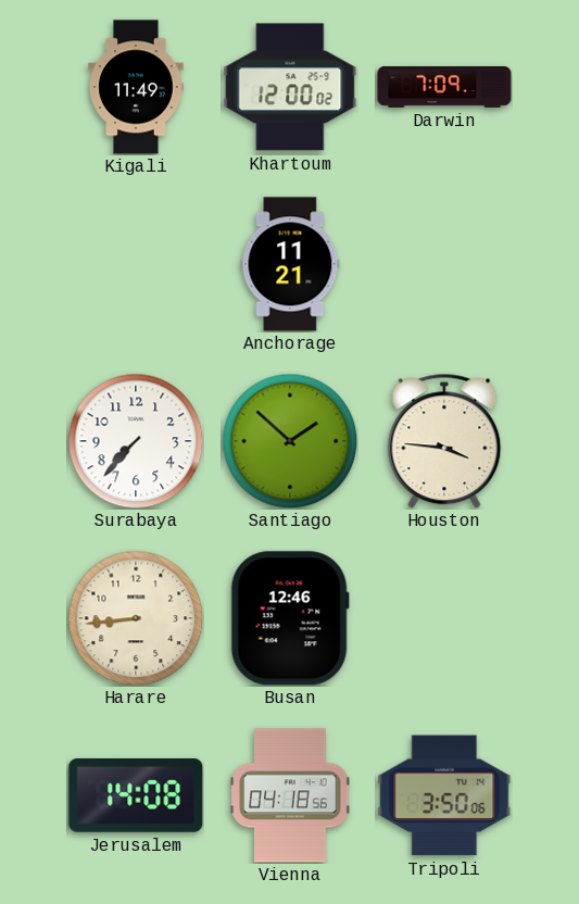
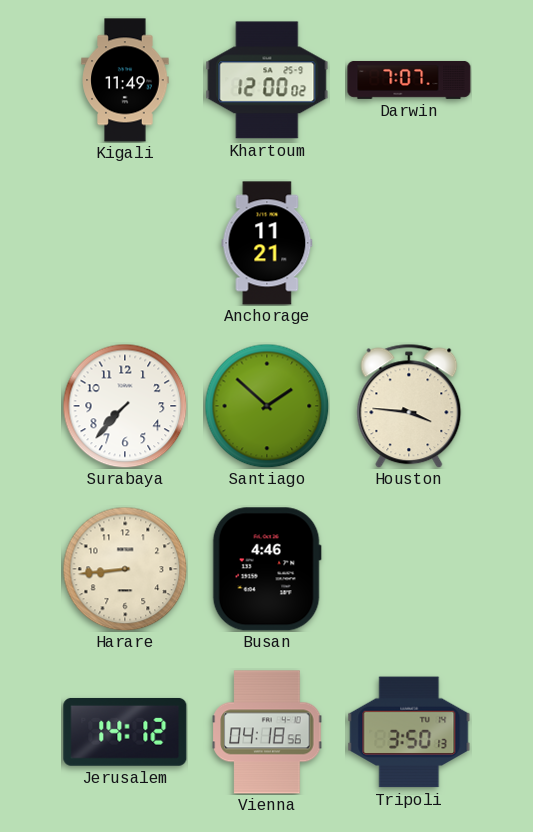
Darwin: 7:09 -> 7:07
Busan: 12:46 -> 4:46
Jerusalem: 14:08 -> 14:12
Tripoli: 3:50:06 -> 3:50:13
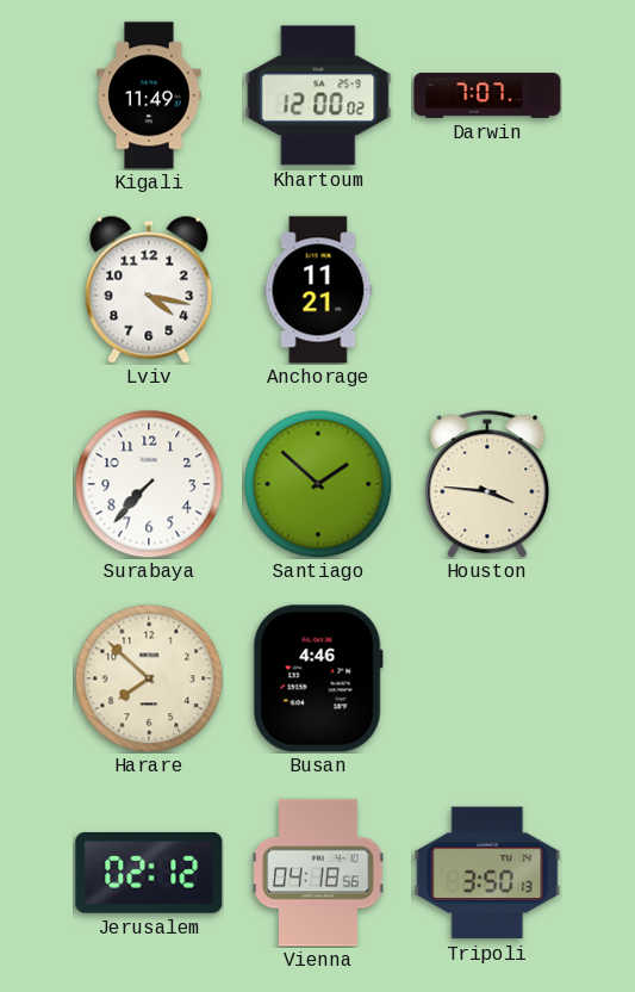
Lviv: none -> 4:17
Harare: 8:44 -> 7:52
Jerusalem: 14:12 -> 02:12
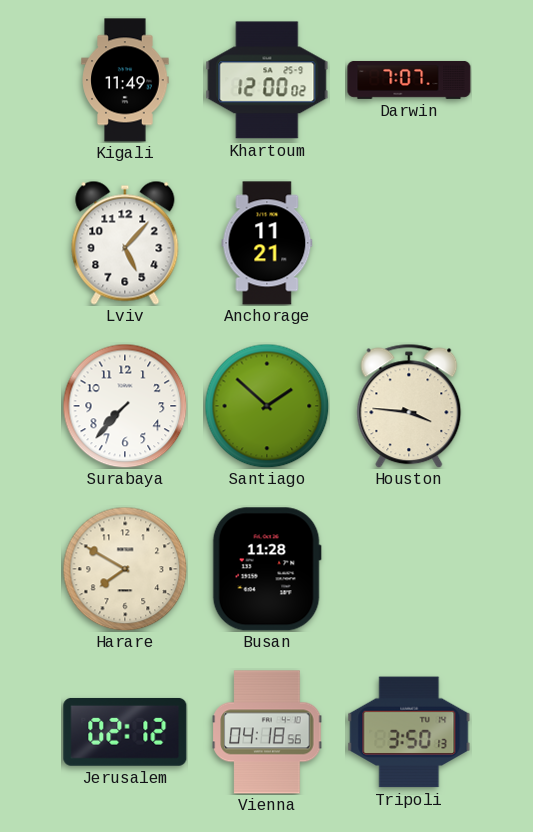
Lviv: 4:17 -> 5:07
Harare: 7:52 -> 7:50
Busan: 4:46 -> 11:28
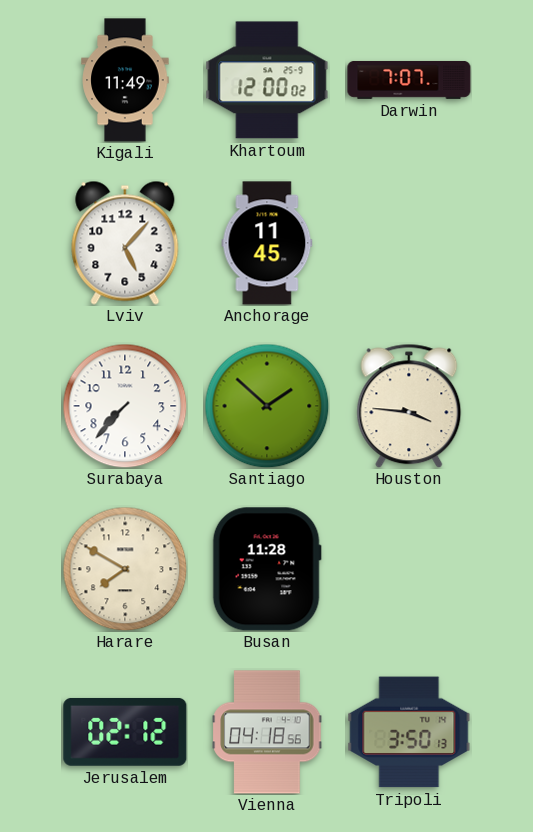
Anchorage: 11:21 -> 11:45
